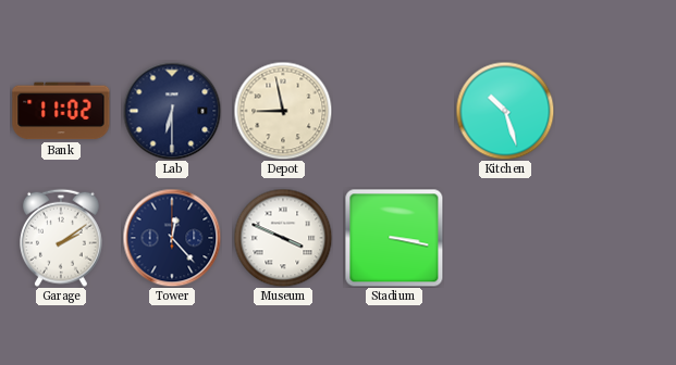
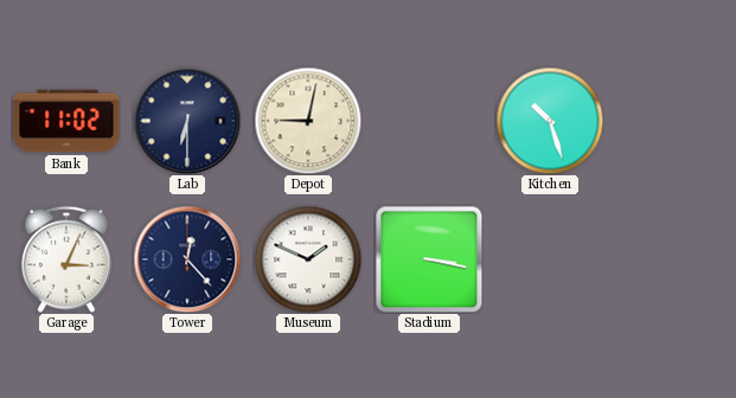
Depot: 8:58 -> 9:02
Garage: 2:09 -> 3:04
Museum: 3:49 -> 1:49
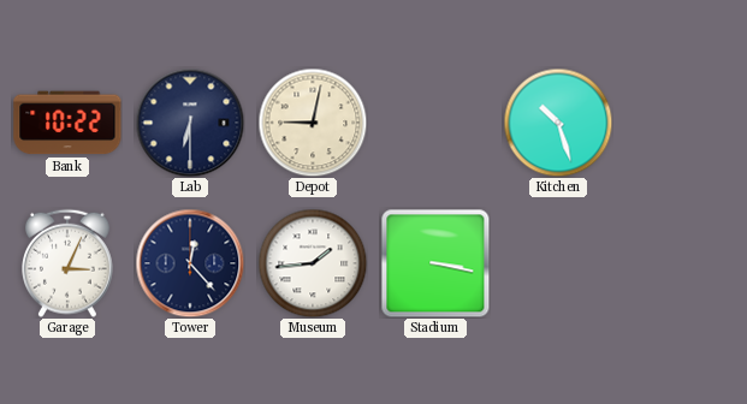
Bank: 11:02 -> 10:22
Museum: 1:49 -> 1:44
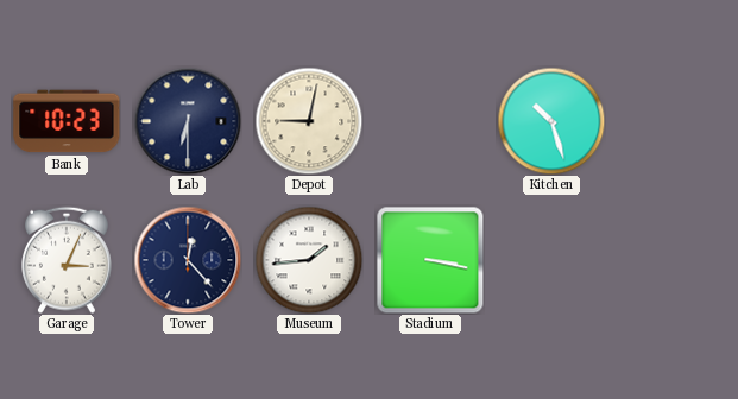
Bank: 10:22 -> 10:23
